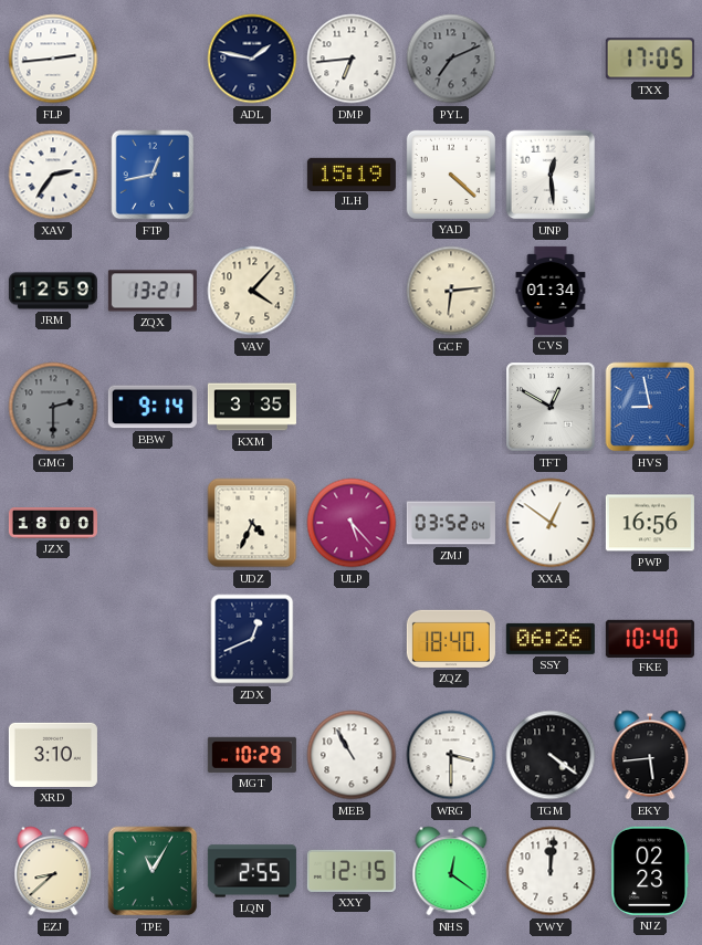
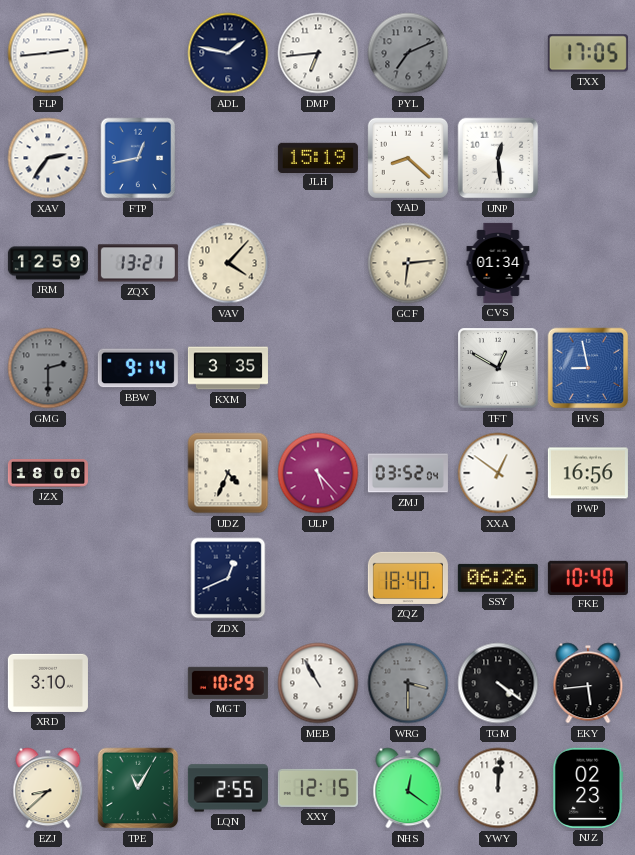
YAD: 4:22 -> 8:22
WRG dial: white -> grey
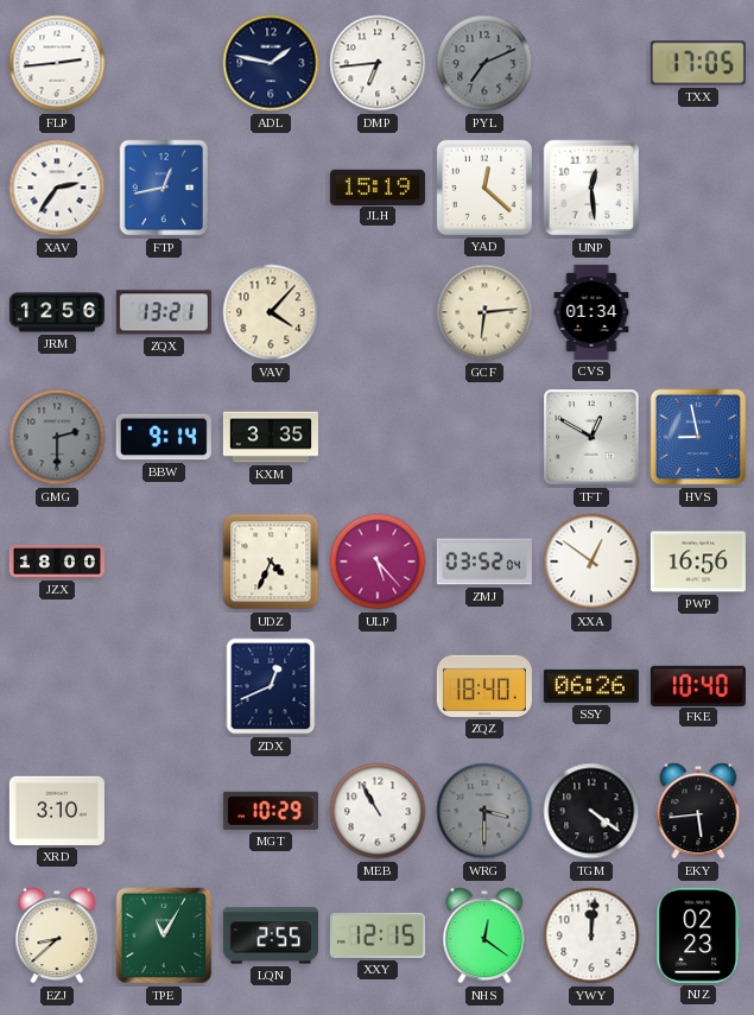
YAD: 8:22 -> 12:22
JRM: 12:59 -> 12:56
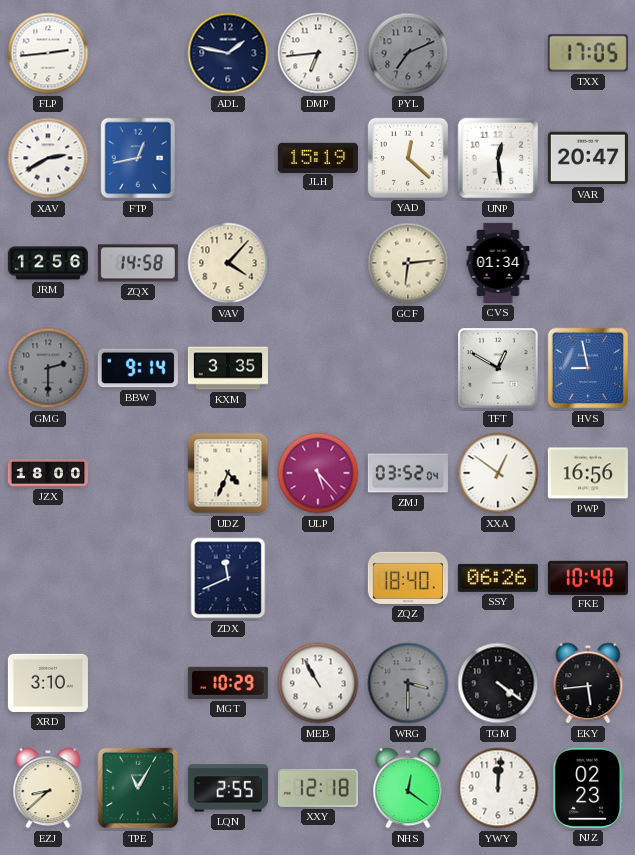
XAV: 2:36 -> 2:40
VAR: none -> 20:47
ZQX: 13:21 -> 14:58
ZDX: 12:41 -> 11:41
XXY: 12:15 -> 12:18
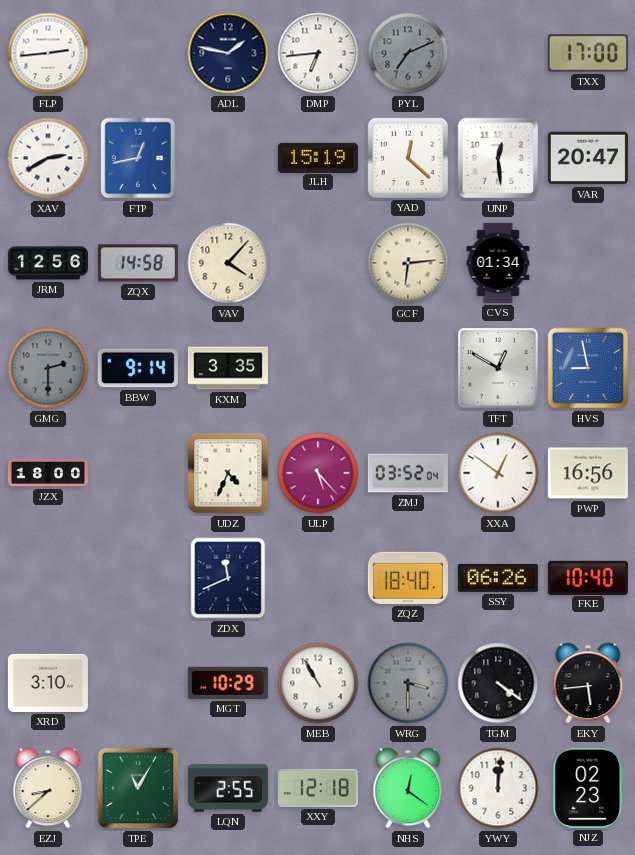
TXX: 17:05 -> 17:00
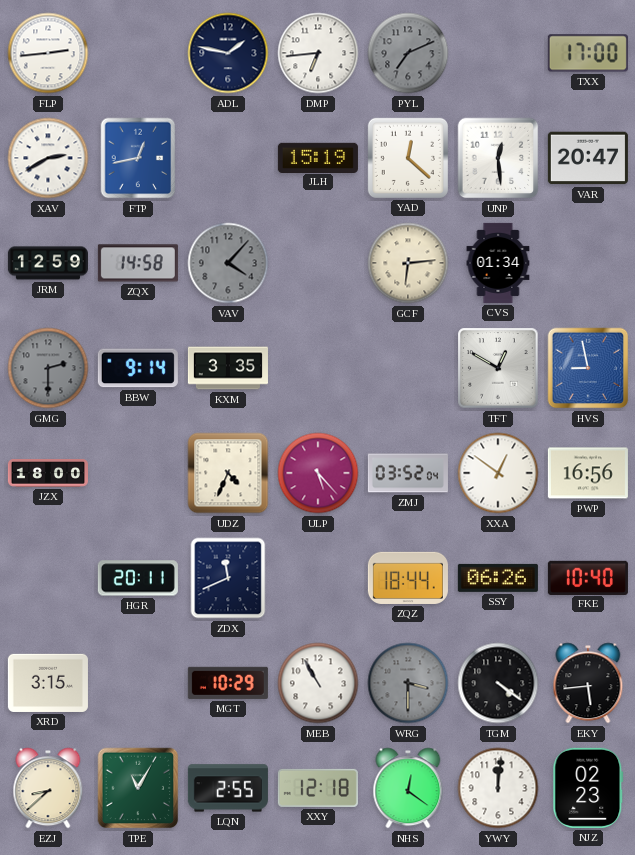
JRM: 12:56 -> 12:59
VAV dial: cream -> grey
HGR: none -> 20:11
ZQZ: 18:40 -> 18:44
XRD: 3:10 -> 3:15
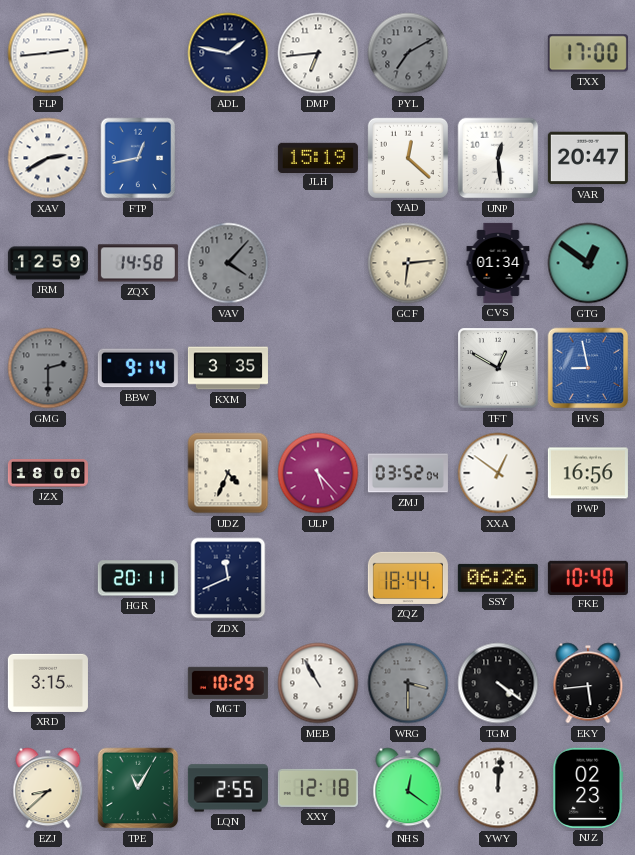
PYL: 7:11 -> 7:10
GTG: none -> 12:51
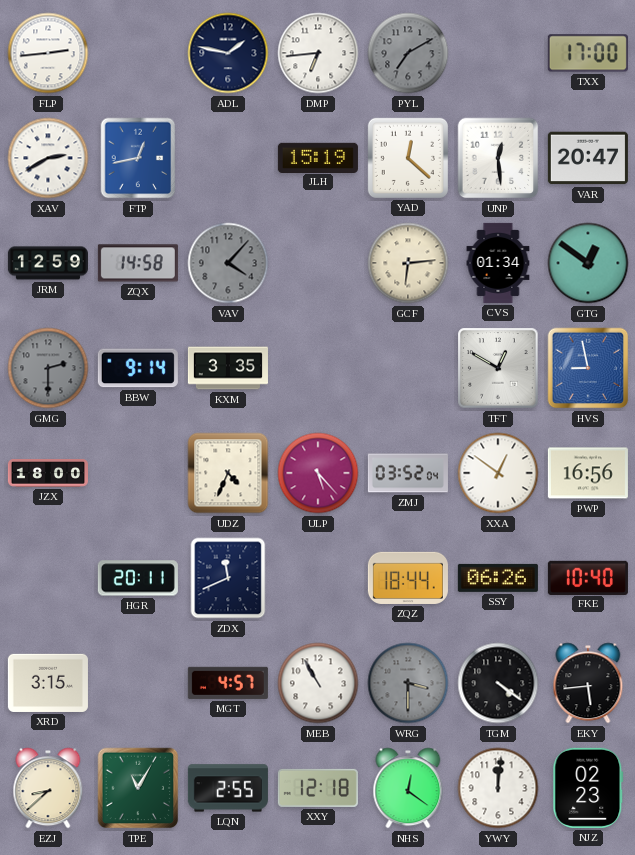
MGT: 10:29 -> 4:57
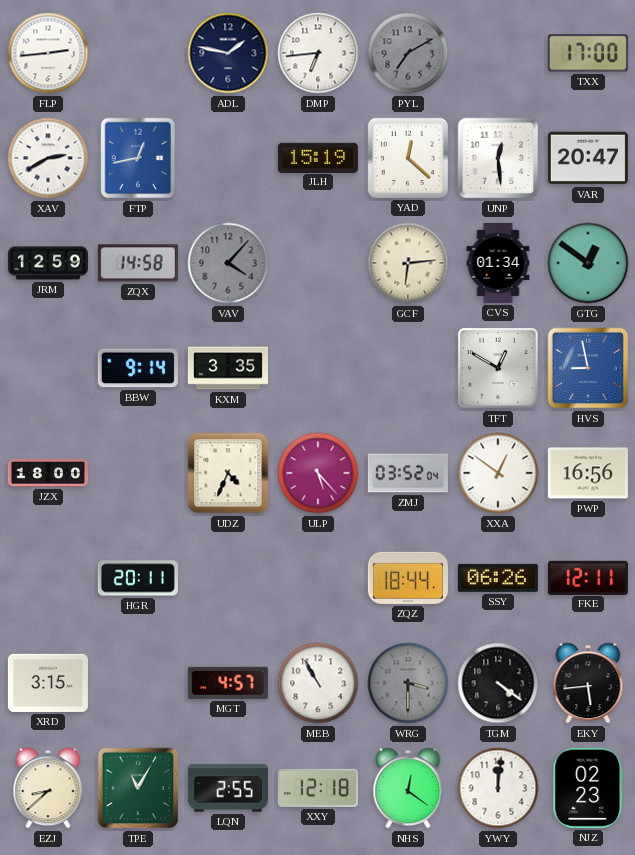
GMG: 2:30 -> none
ZDX: 11:41 -> none
FKE: 10:40 -> 12:11
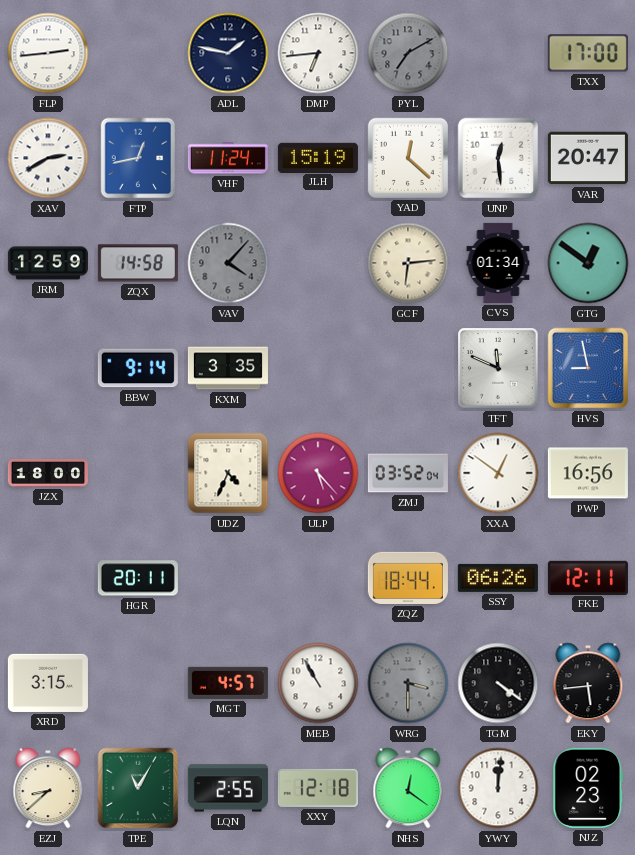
VHF: none -> 11:24
TFT: 12:50 -> 11:49
